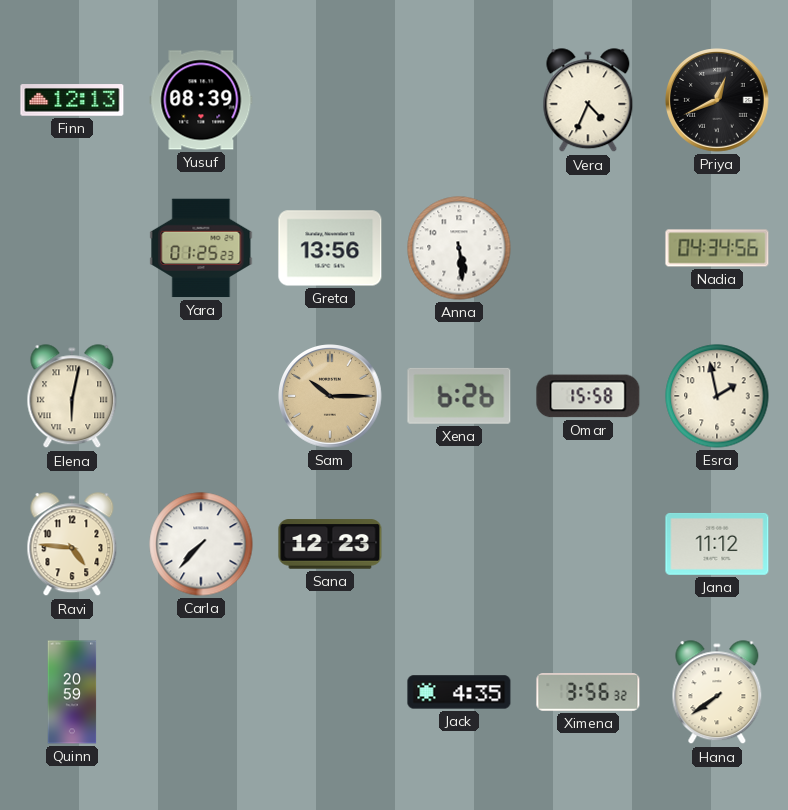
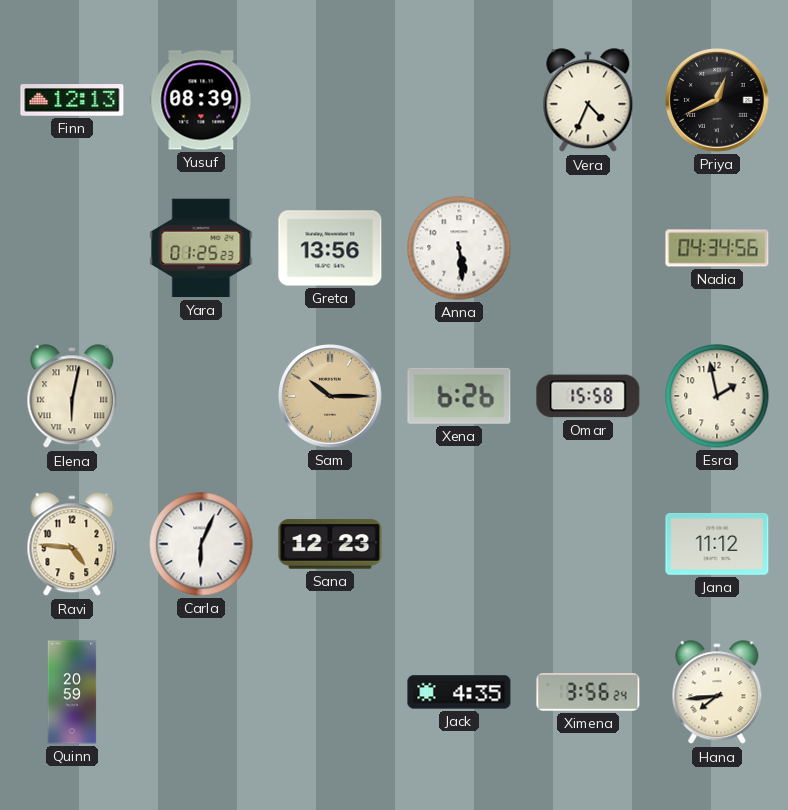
Carla: 7:37 -> 6:04
Ximena: 3:56:32 -> 3:56:24
Hana: 7:39 -> 7:44
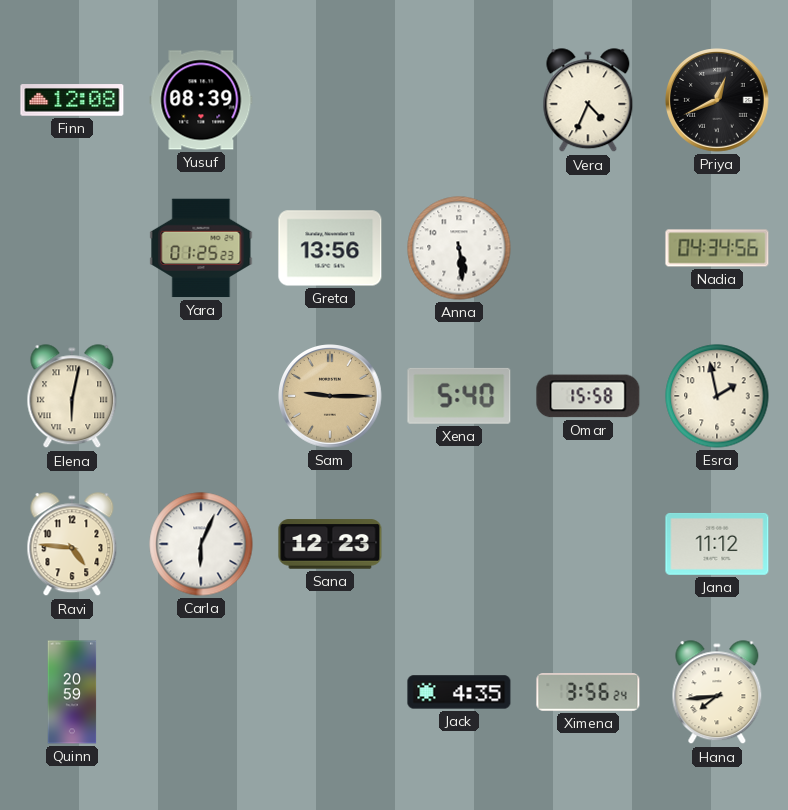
Finn: 12:13 -> 12:08
Sam: 10:15 -> 9:15
Xena: 6:26 -> 5:40
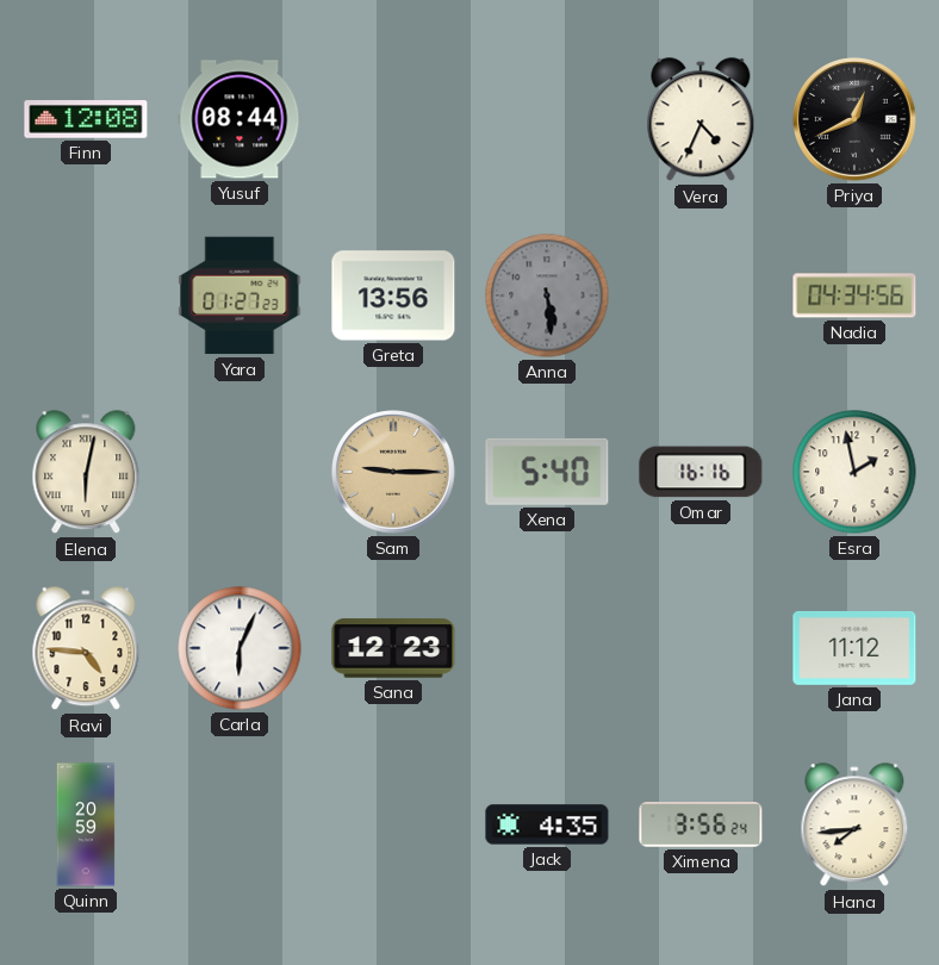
Yusuf: 08:39 -> 08:44
Yara: 01:25 -> 01:27
Anna dial: white -> grey
Omar: 15:58 -> 16:16
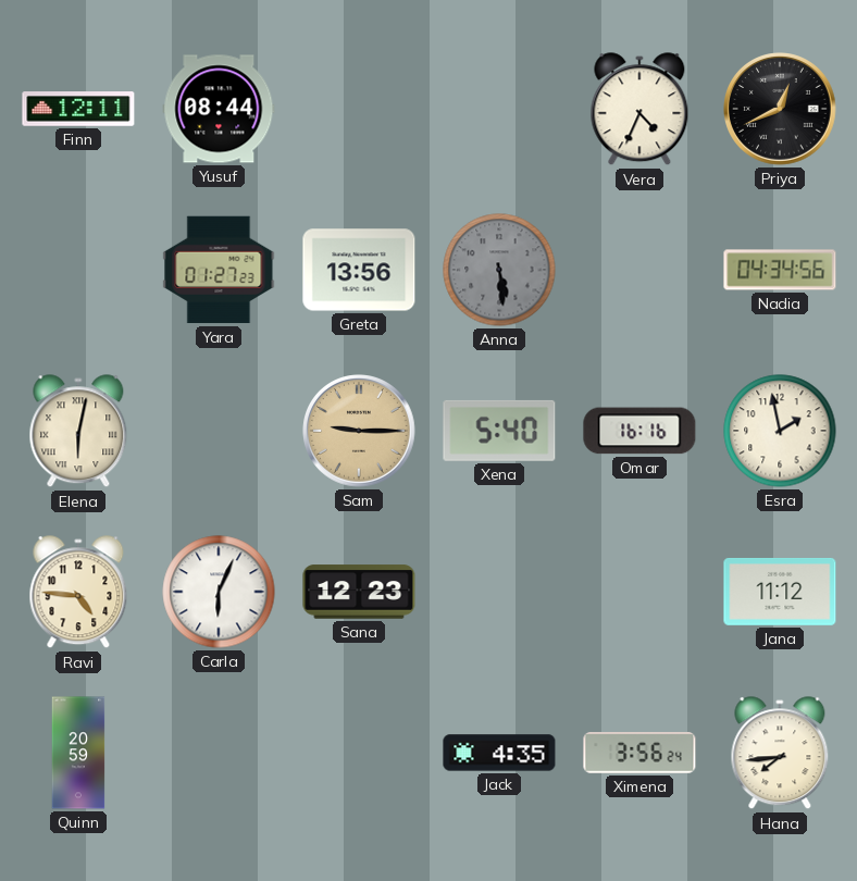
Finn: 12:08 -> 12:11
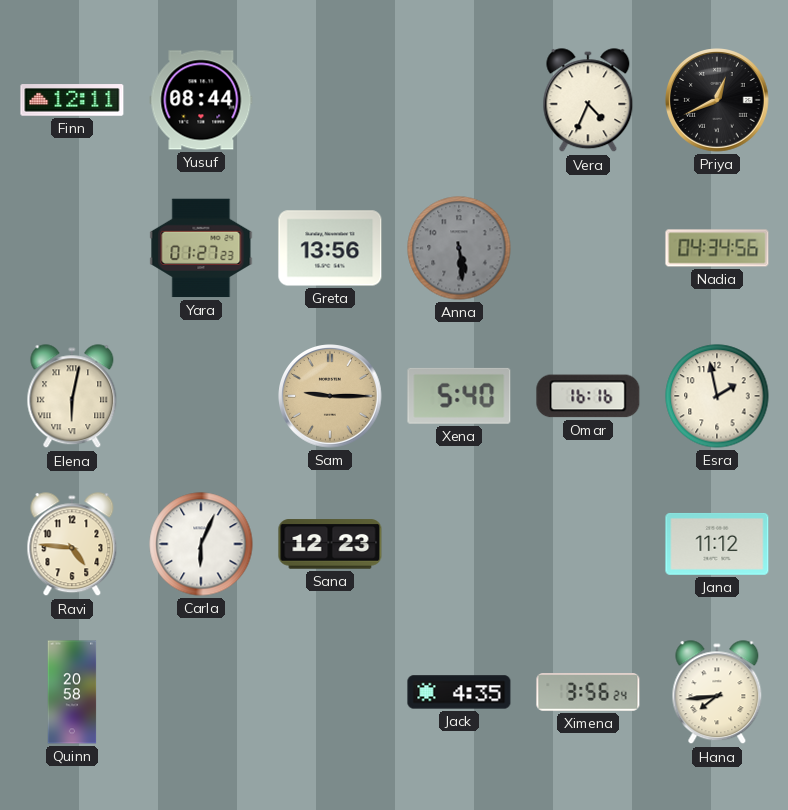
Quinn: 20:59 -> 20:58
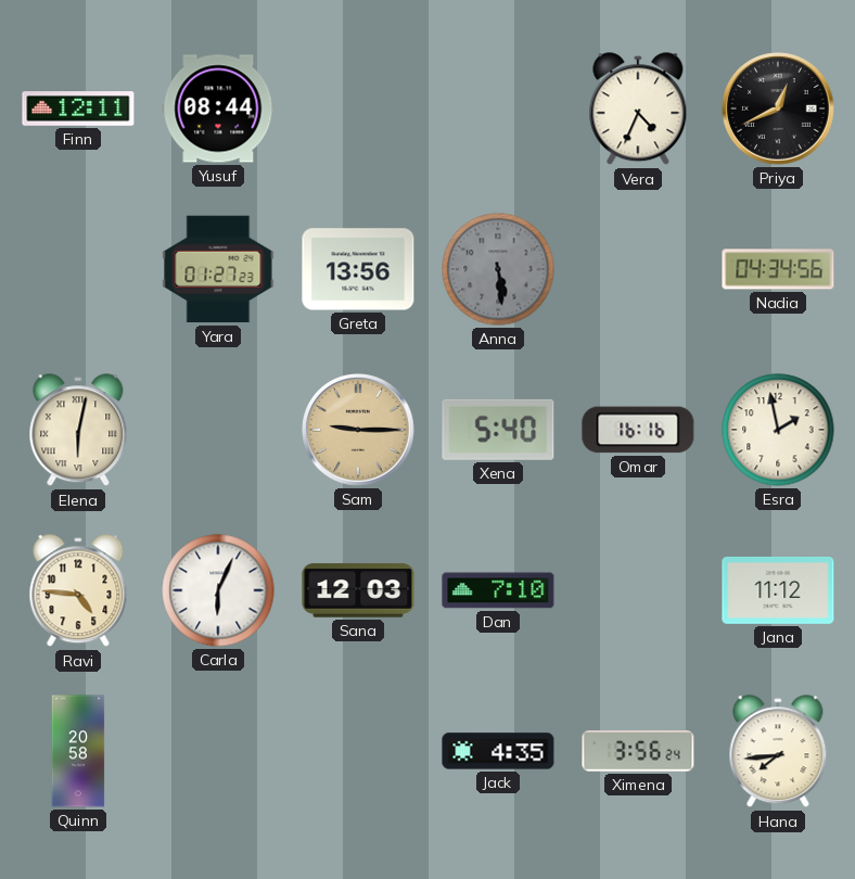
Sana: 12:23 -> 12:03
Dan: none -> 7:10
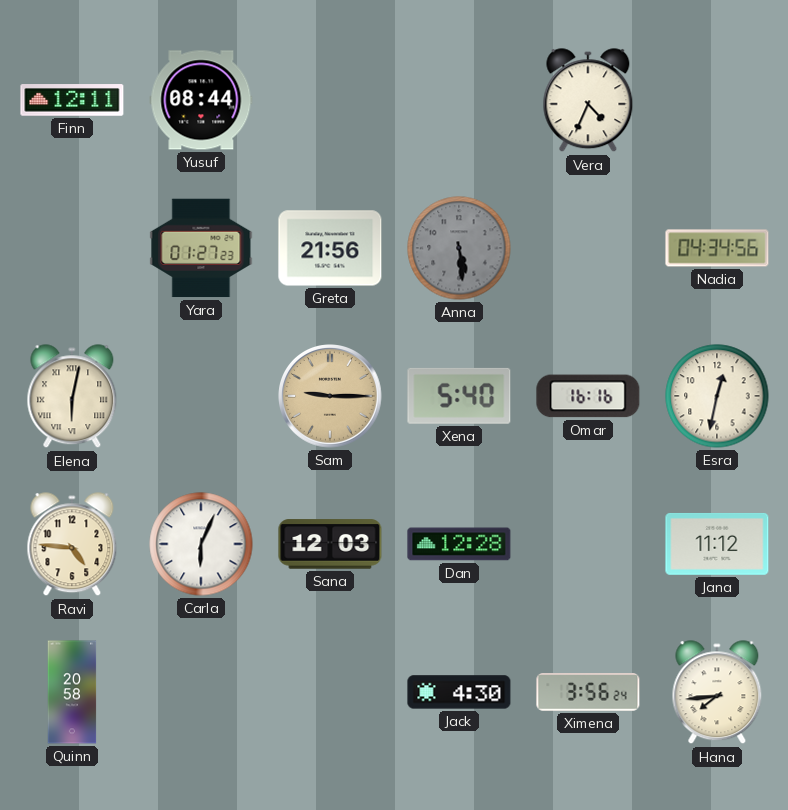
Priya: 12:41 -> none
Greta: 13:56 -> 21:56
Esra: 1:58 -> 12:32
Dan: 7:10 -> 12:28
Jack: 4:35 -> 4:30
